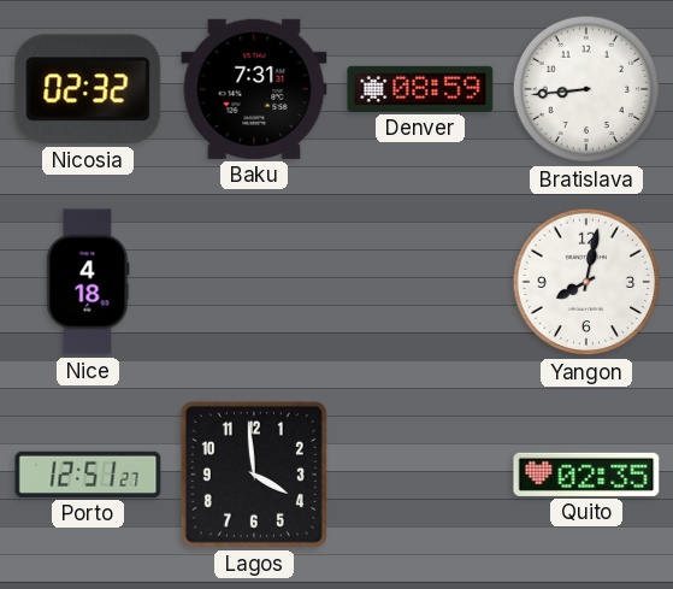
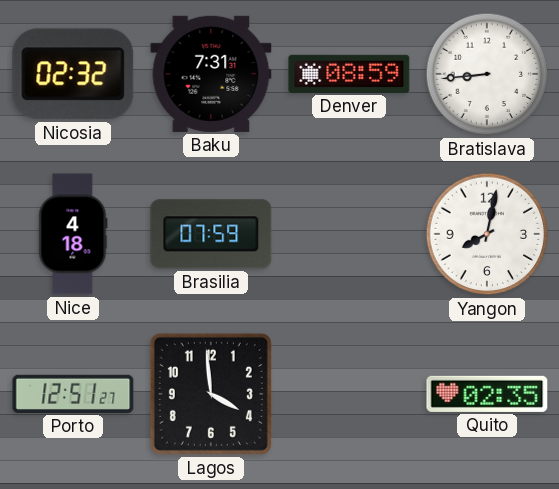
Brasilia: none -> 07:59
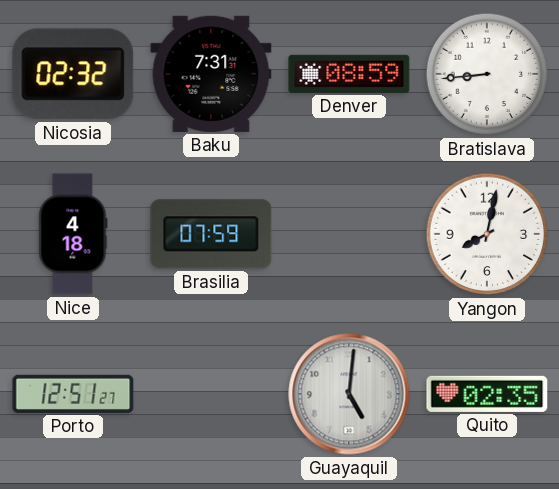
Lagos: 3:59 -> none
Guayaquil: none -> 5:01
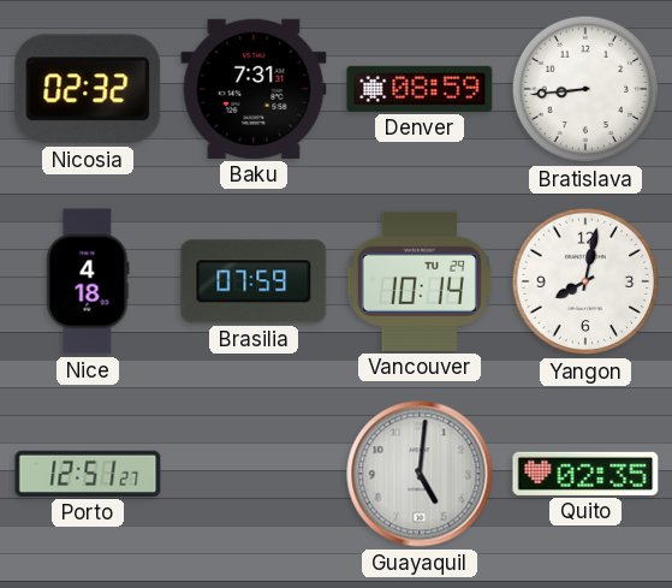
Vancouver: none -> 10:14
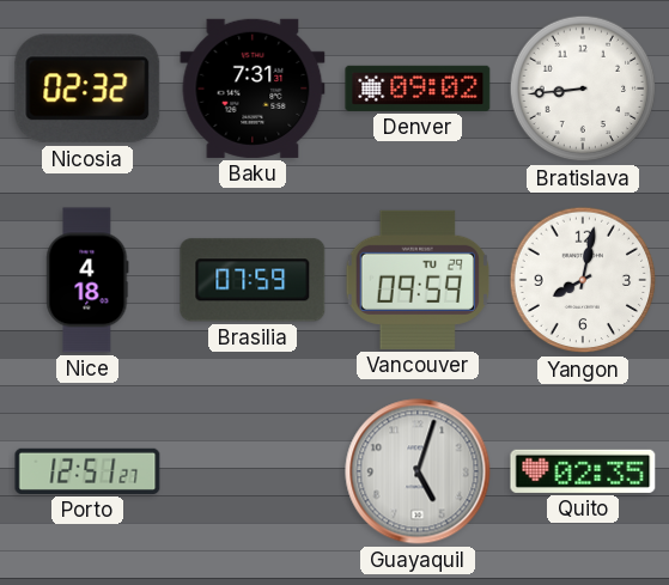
Denver: 08:59 -> 09:02
Vancouver: 10:14 -> 09:59
Guayaquil: 5:01 -> 5:03
